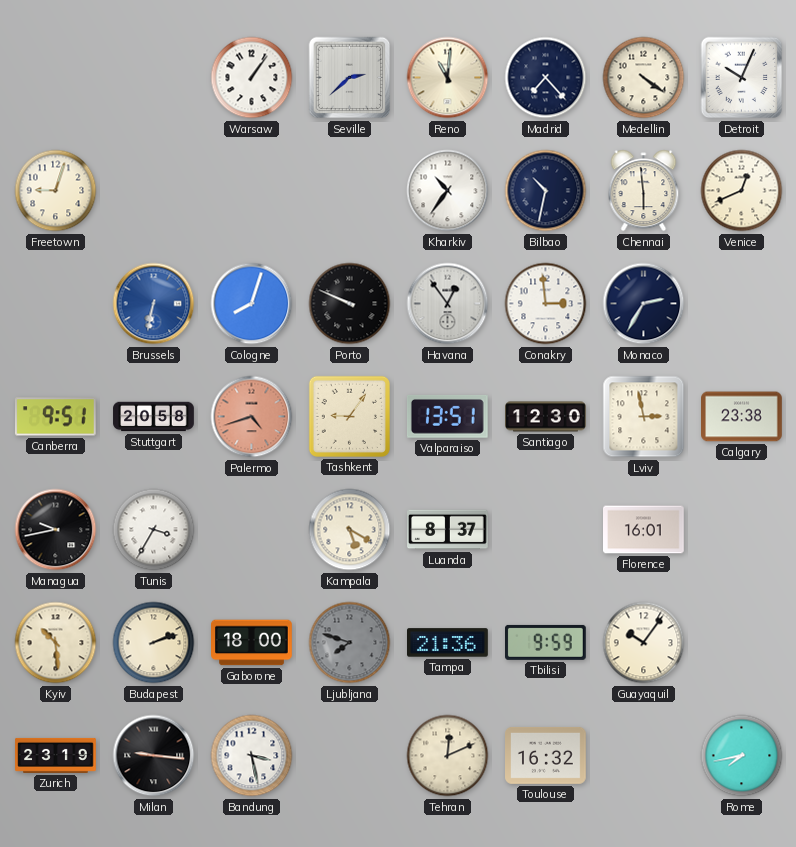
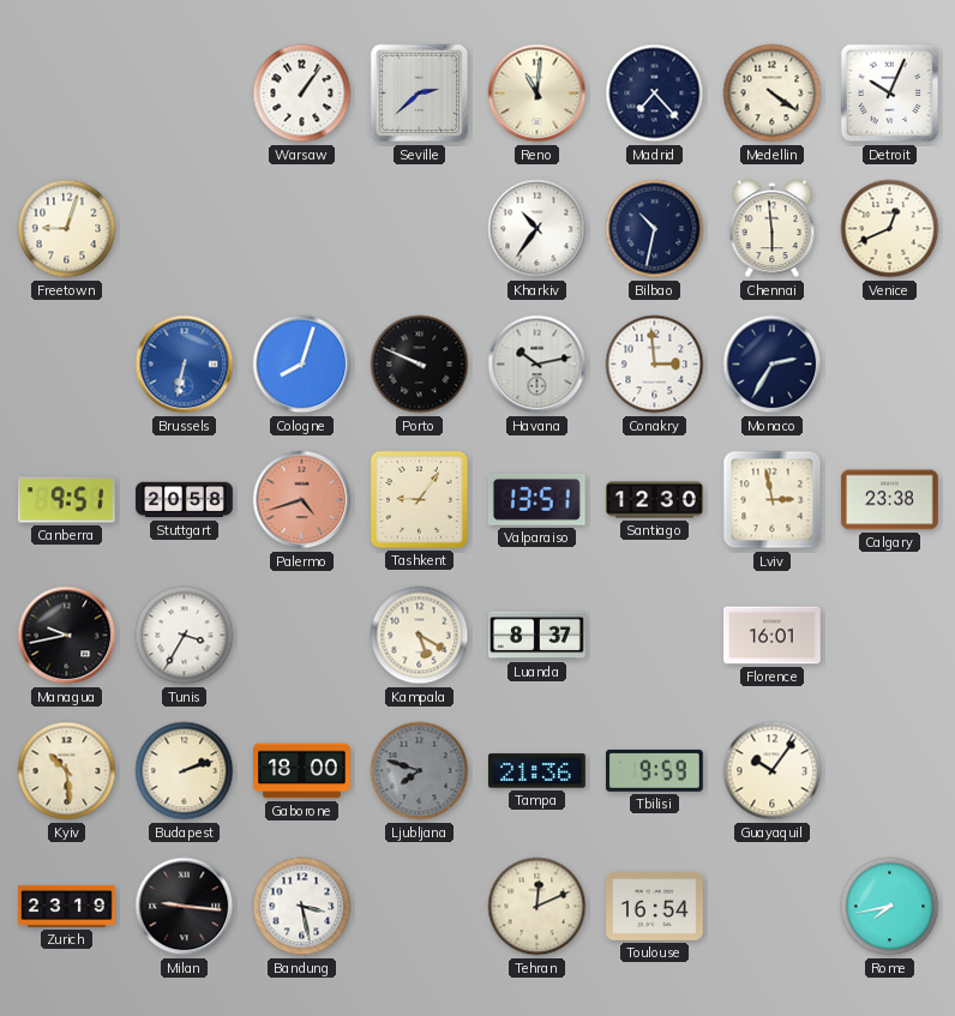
Havana: 12:54 -> 10:13
Toulouse: 16:32 -> 16:54
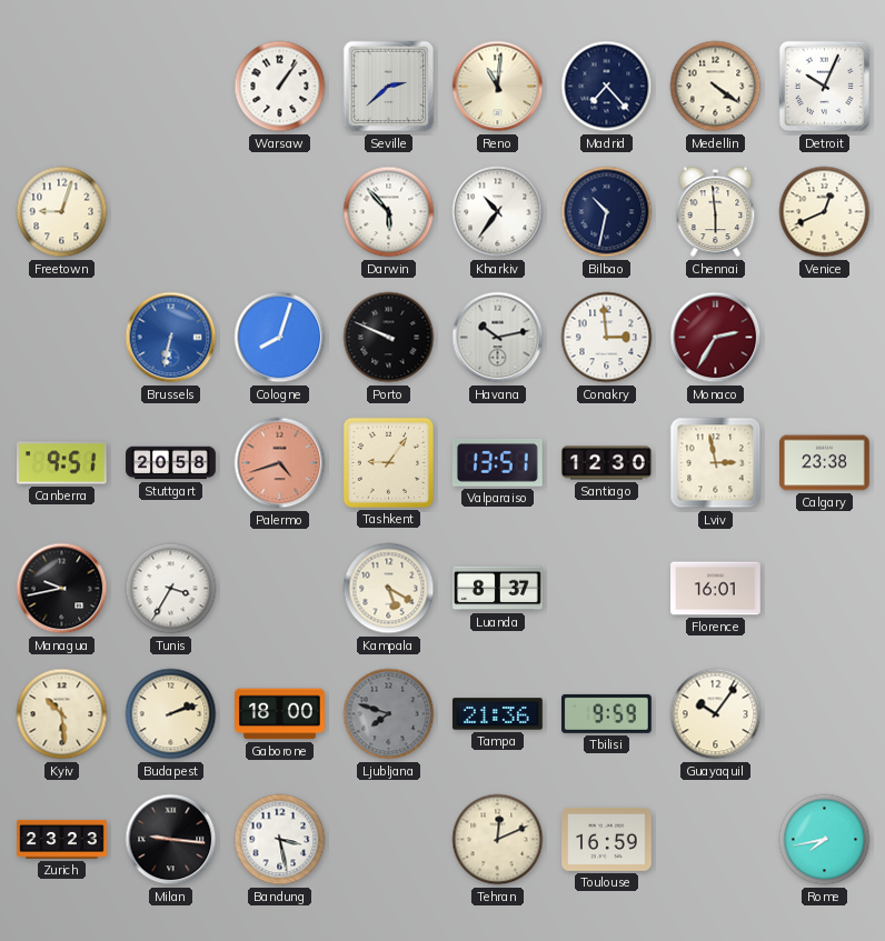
Darwin: none -> 5:53
Monaco dial: navy -> burgundy
Zurich: 23:19 -> 23:23
Toulouse: 16:54 -> 16:59
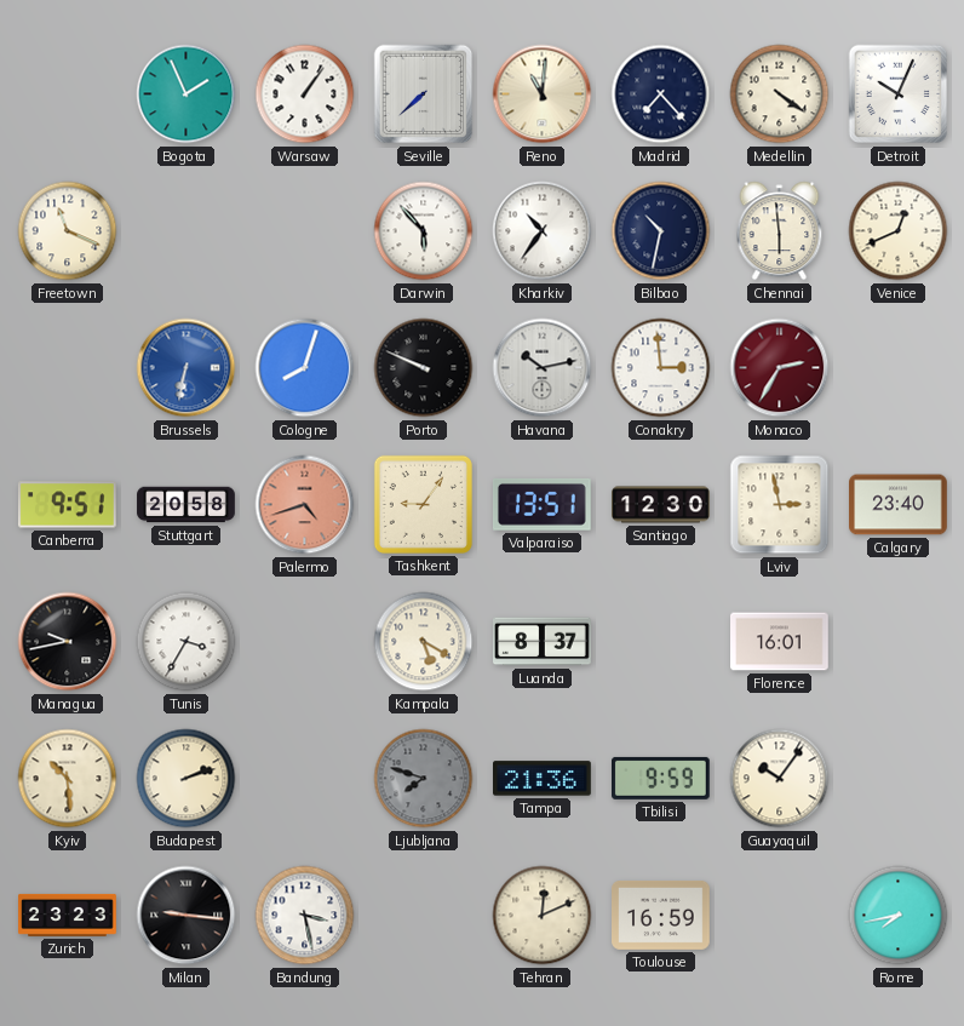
Bogota: none -> 1:56
Seville: 2:38 -> 7:38
Freetown: 9:03 -> 11:19
Calgary: 23:38 -> 23:40
Gaborone: 18:00 -> none
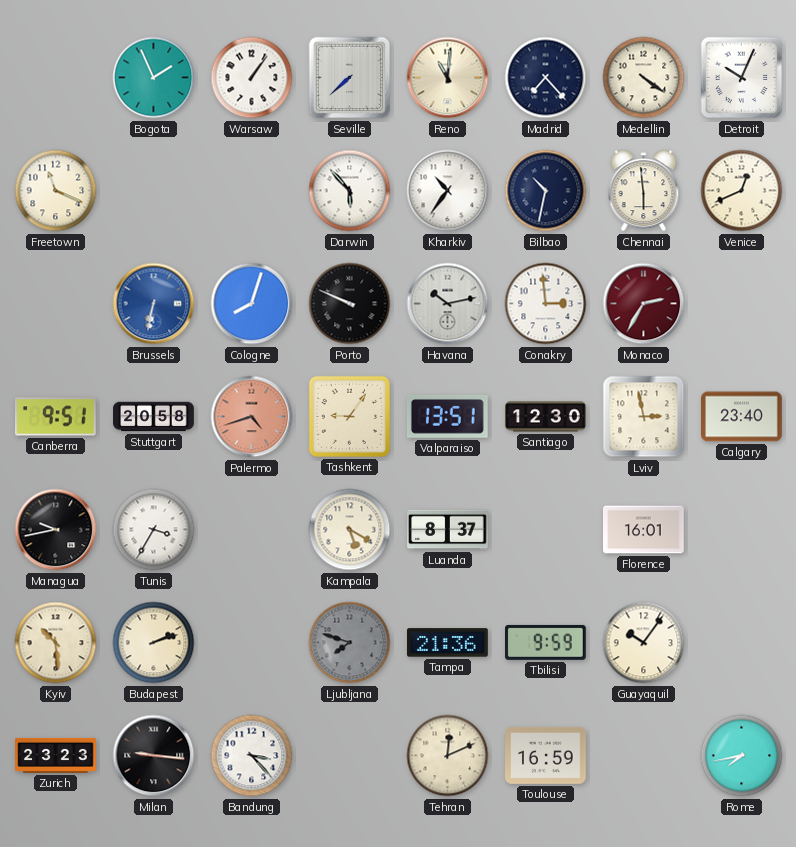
Bandung: 3:28 -> 3:23
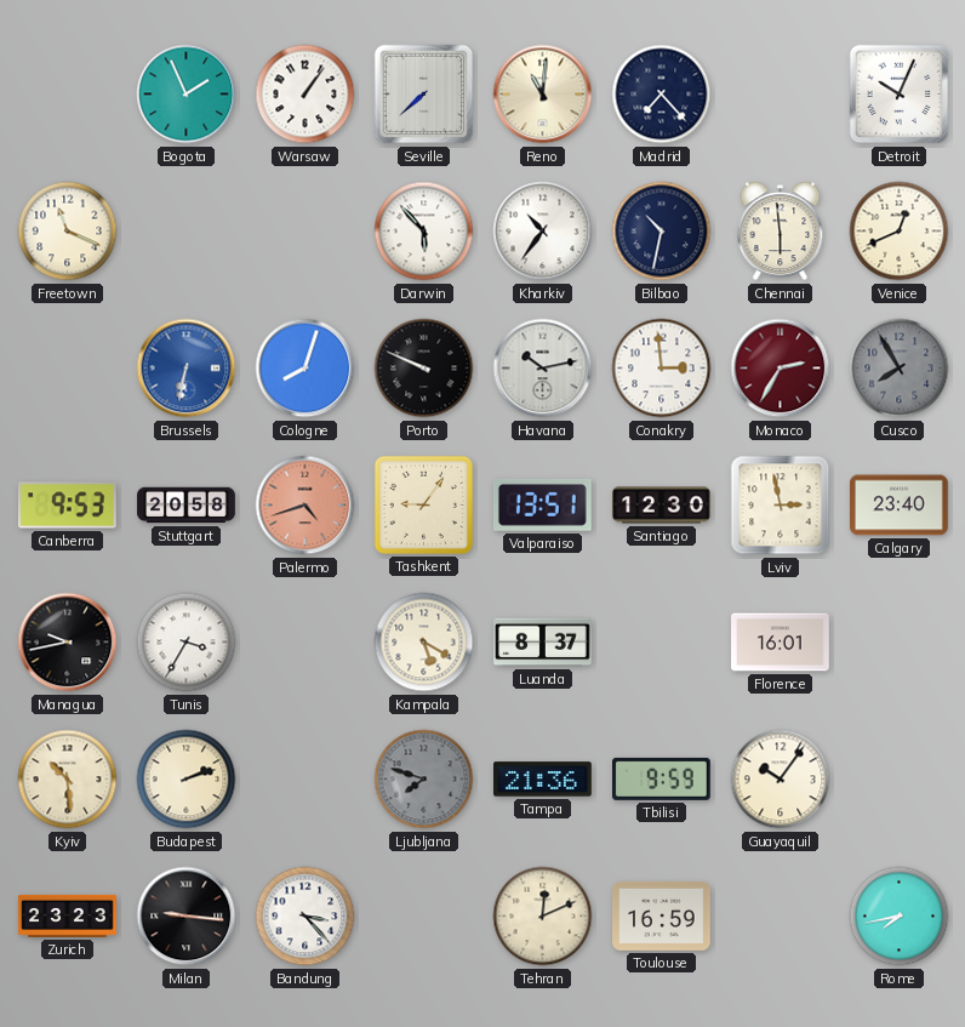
Medellin: 4:21 -> none
Cusco: none -> 7:55
Canberra: 9:51 -> 9:53
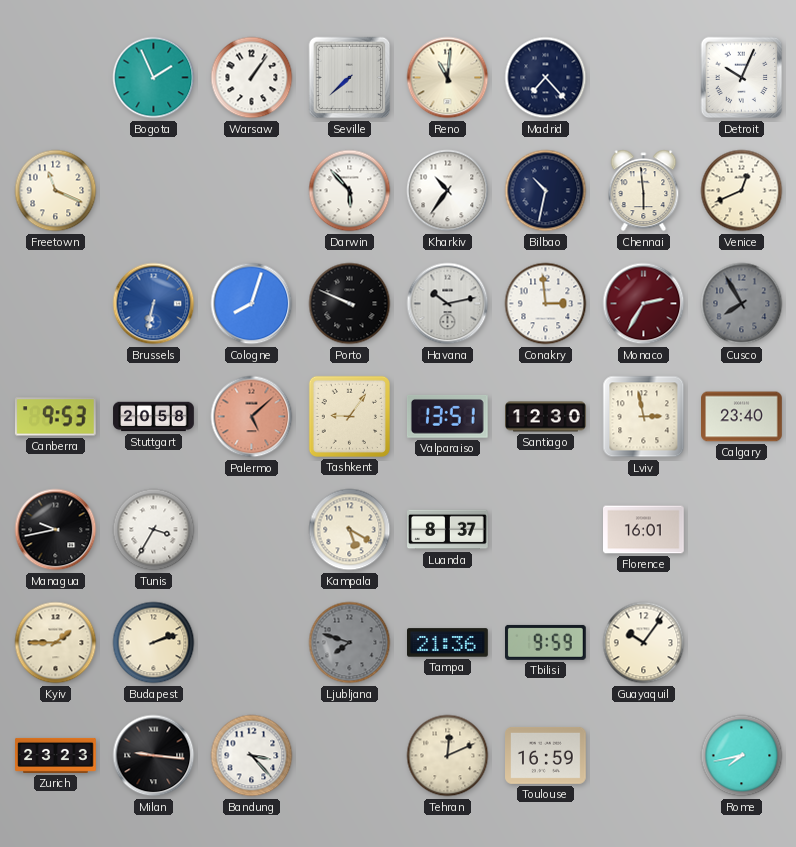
Palermo: 4:42 -> 5:08
Kyiv: 10:29 -> 1:45
